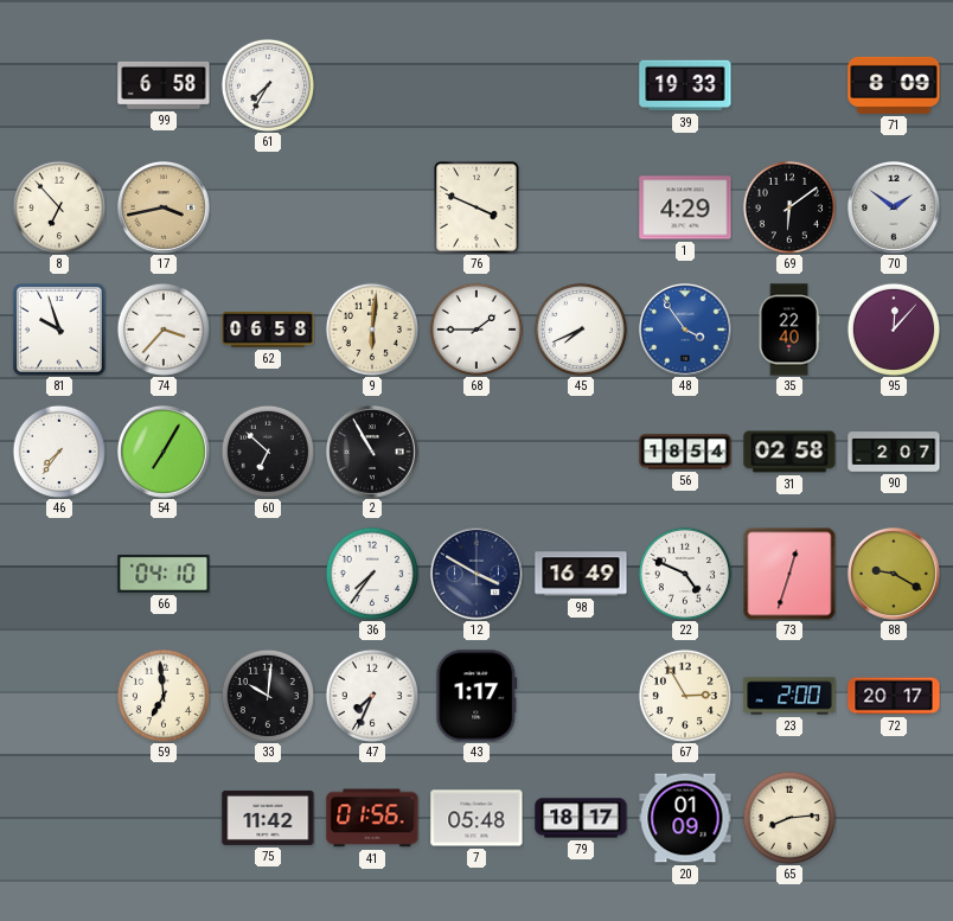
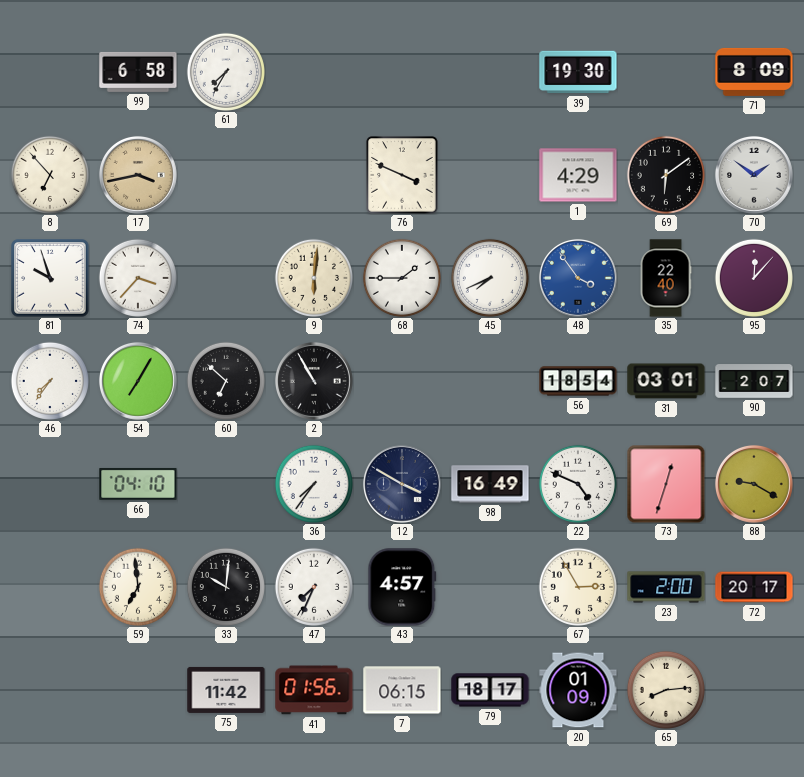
39: 19:33 -> 19:30
62: 06:58 -> none
31: 02:58 -> 03:01
43: 1:17 -> 4:57
7: 05:48 -> 06:15
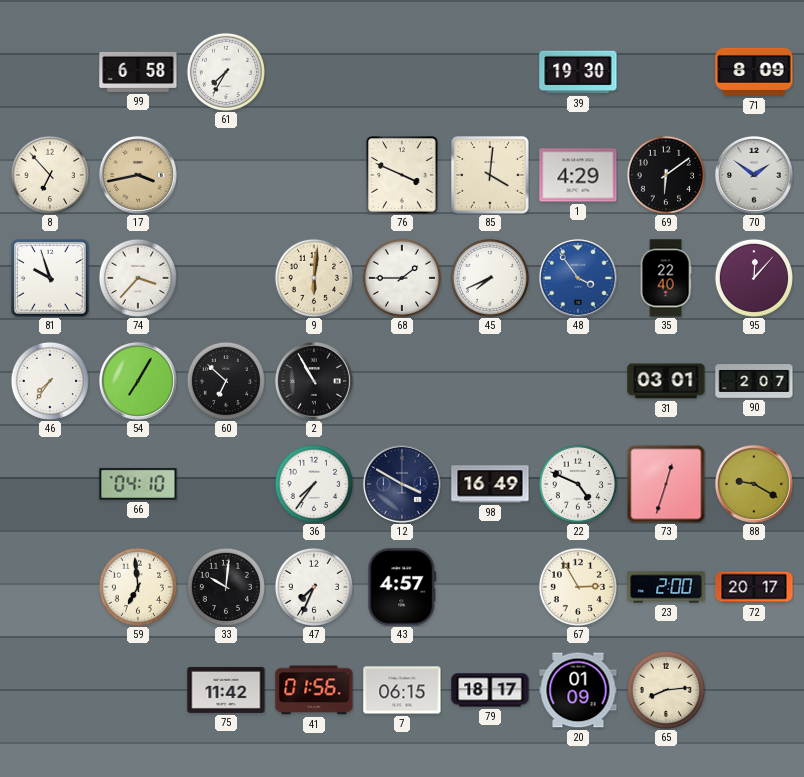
85: none -> 4:01
56: 18:54 -> none
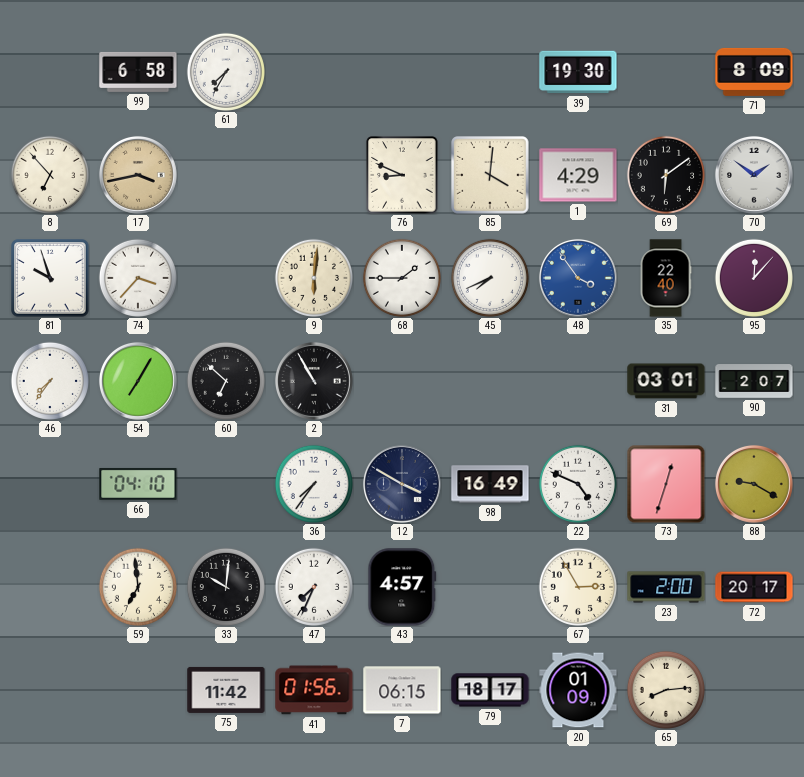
76: 3:49 -> 8:49
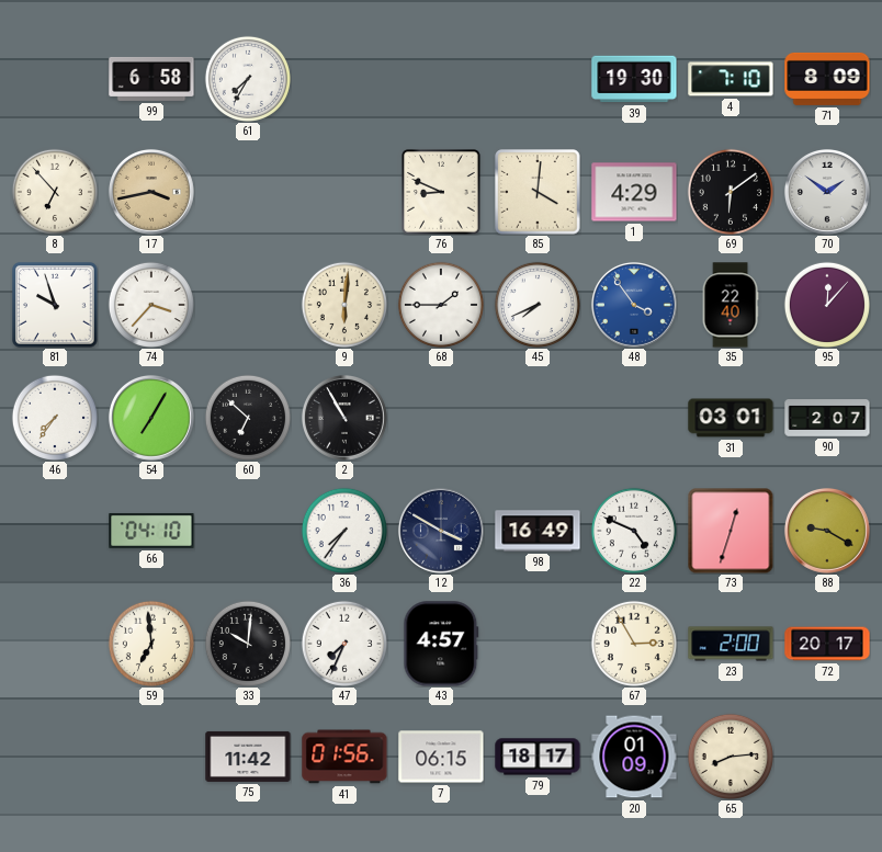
4: none -> 7:10
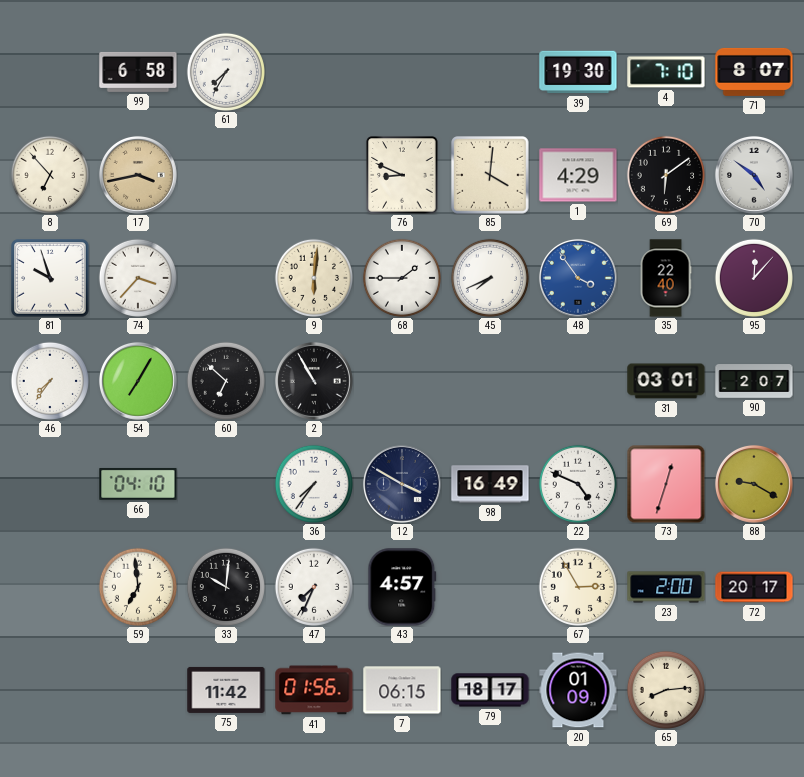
71: 8:09 -> 8:07
70: 1:51 -> 4:51
